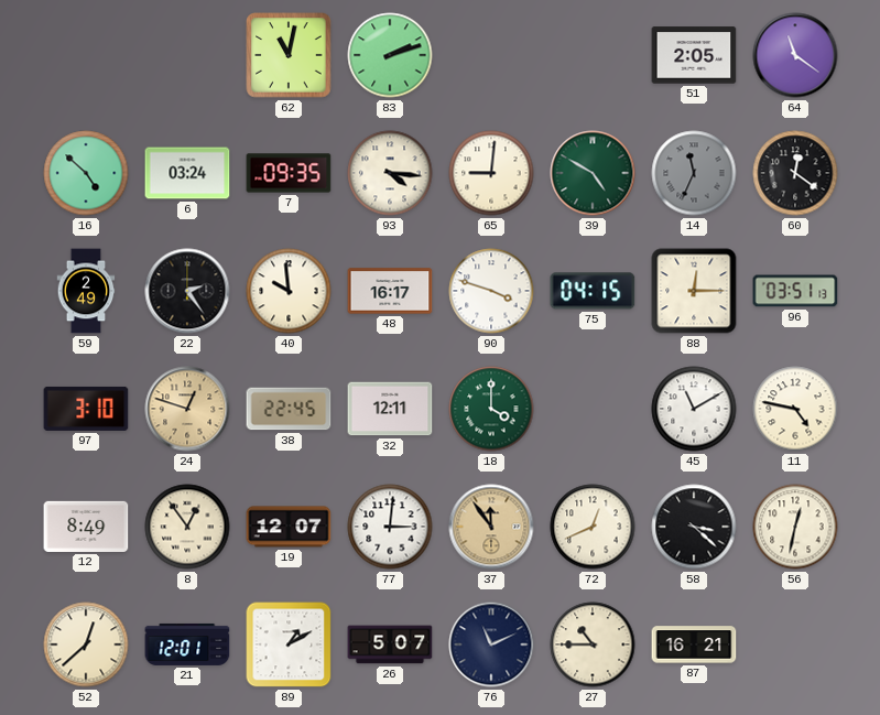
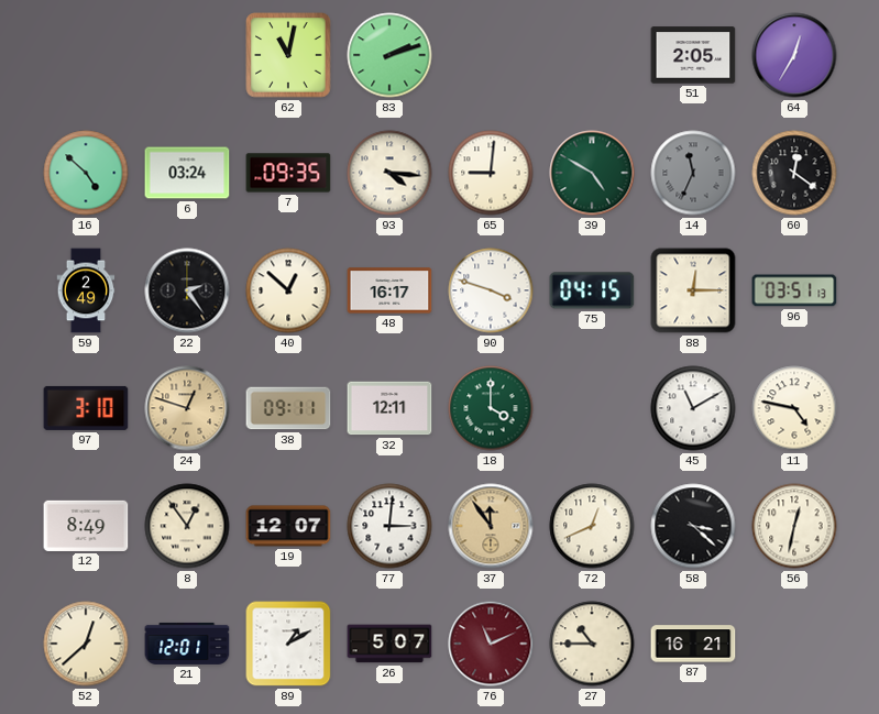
64: 11:21 -> 12:35
40: 9:59 -> 12:52
38: 22:45 -> 09:11
76 dial: navy -> burgundy
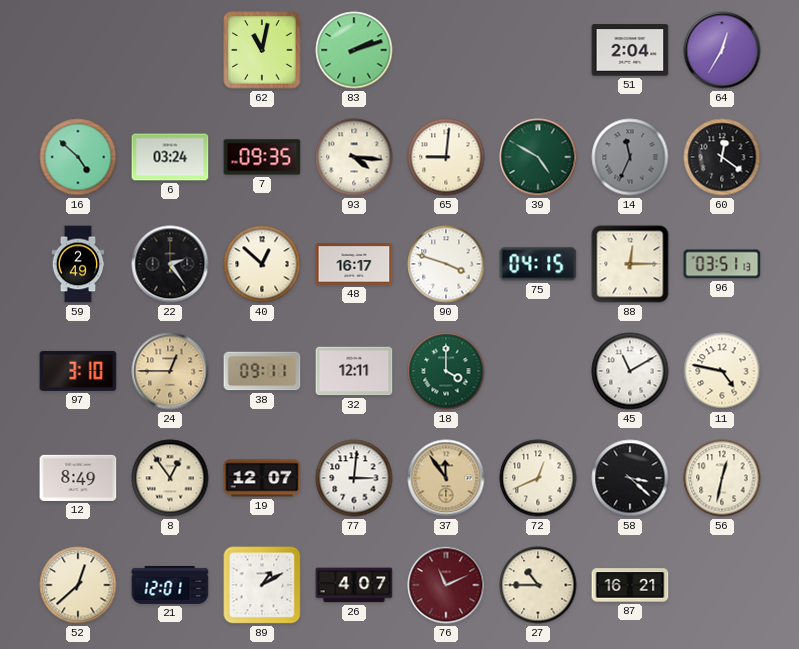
51: 2:05 -> 2:04
24: 12:48 -> 12:45
26: 5:07 -> 4:07
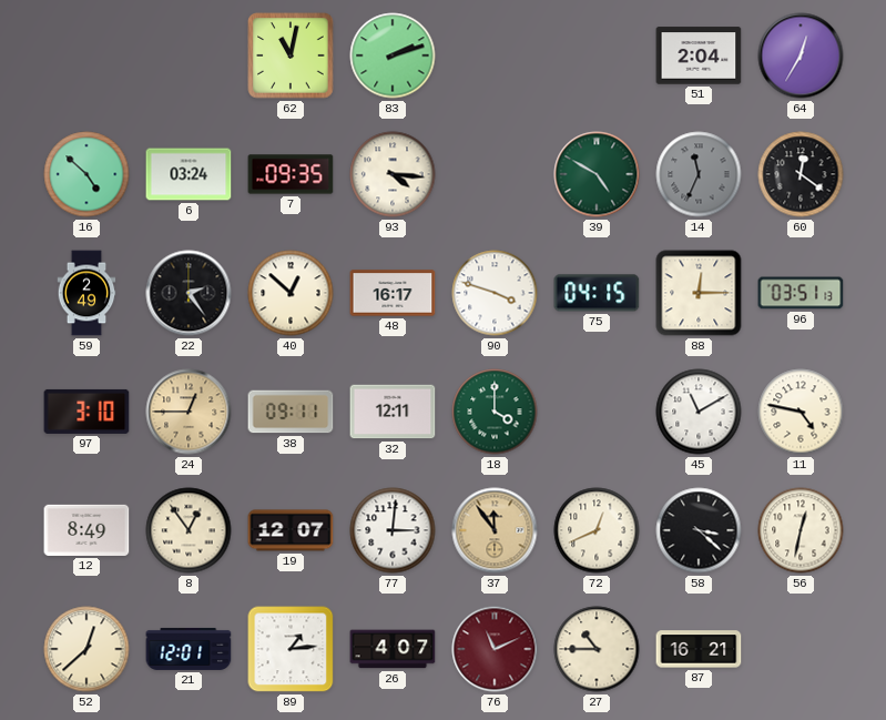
65: 9:01 -> none
89: 1:10 -> 1:14
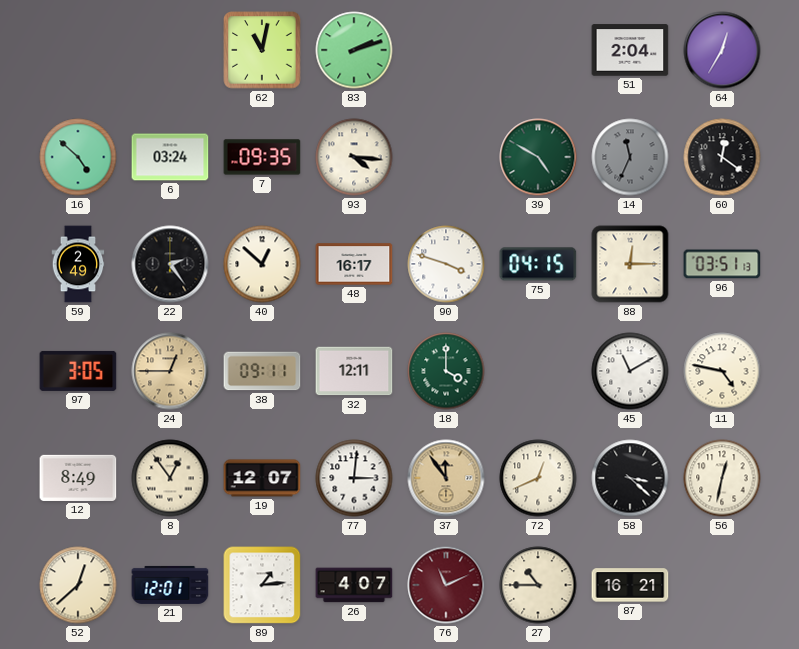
97: 3:10 -> 3:05
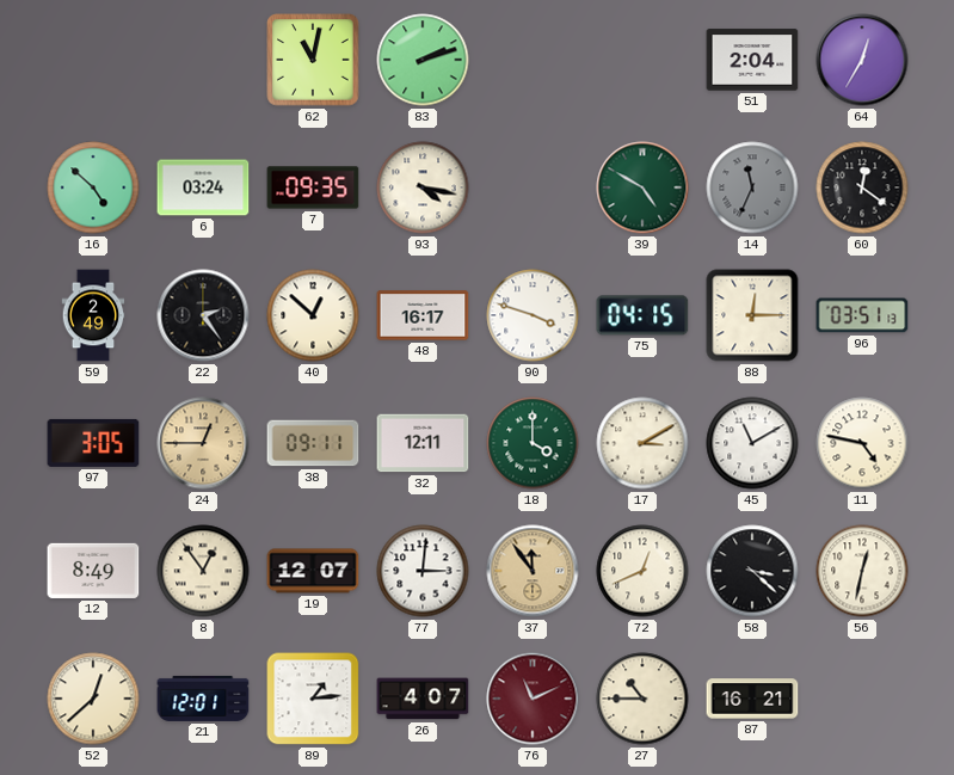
93: 4:16 -> 4:17
17: none -> 3:10
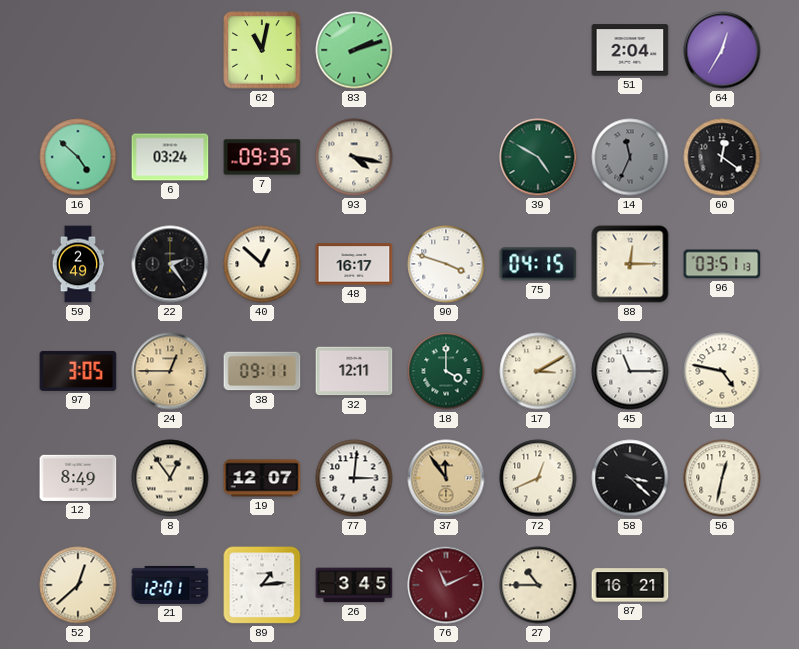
45: 11:10 -> 11:15
26: 4:07 -> 3:45
